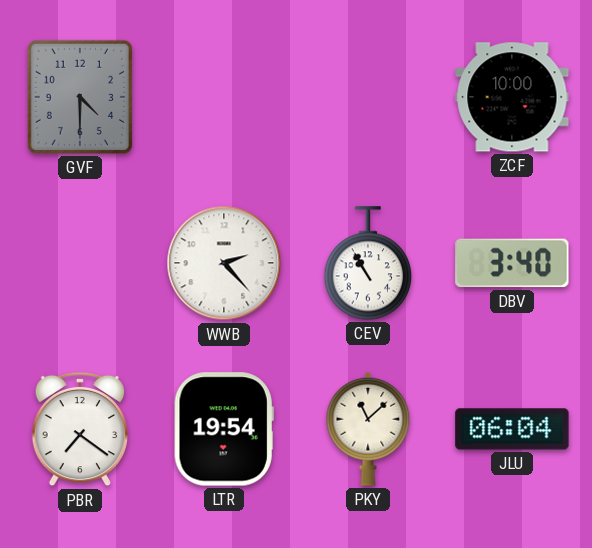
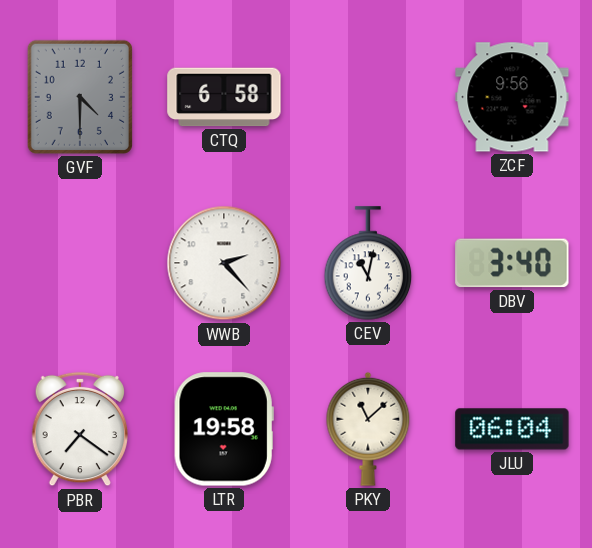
CTQ: none -> 6:58
ZCF: 10:00 -> 9:56
CEV: 10:55 -> 11:02
LTR: 19:54 -> 19:58
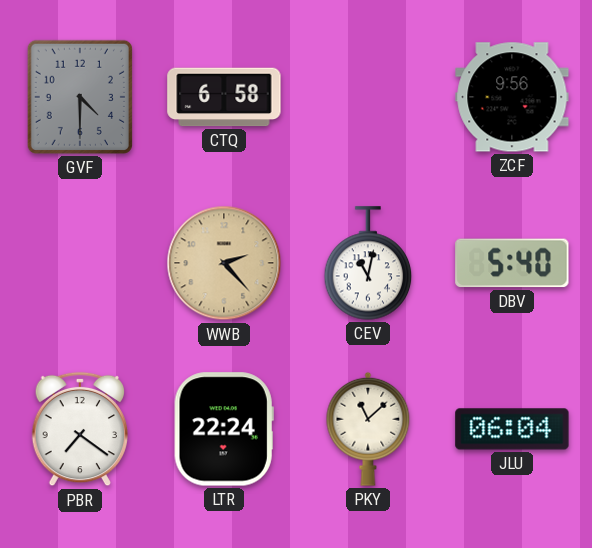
WWB dial: white -> champagne
DBV: 3:40 -> 5:40
LTR: 19:58 -> 22:24
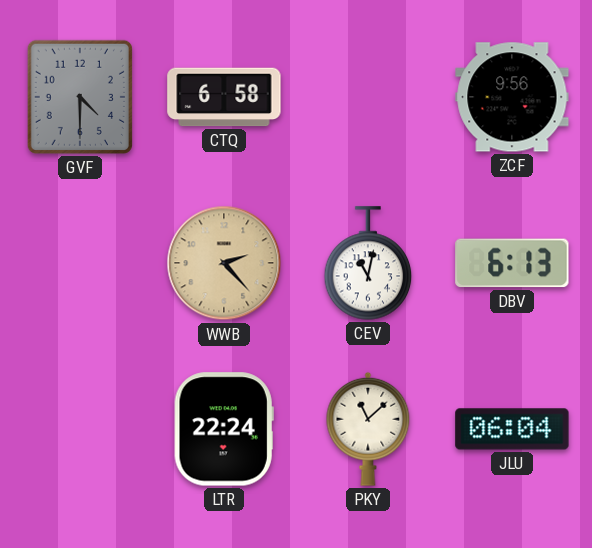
DBV: 5:40 -> 6:13
PBR: 7:21 -> none
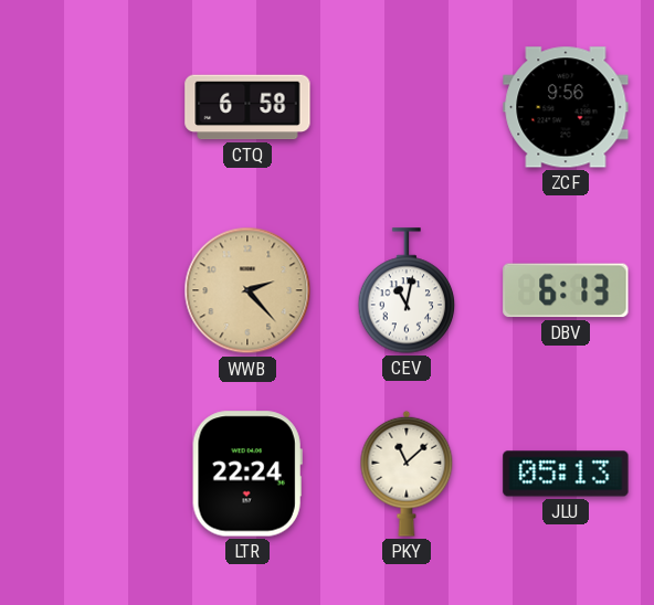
GVF: 4:30 -> none
JLU: 06:04 -> 05:13
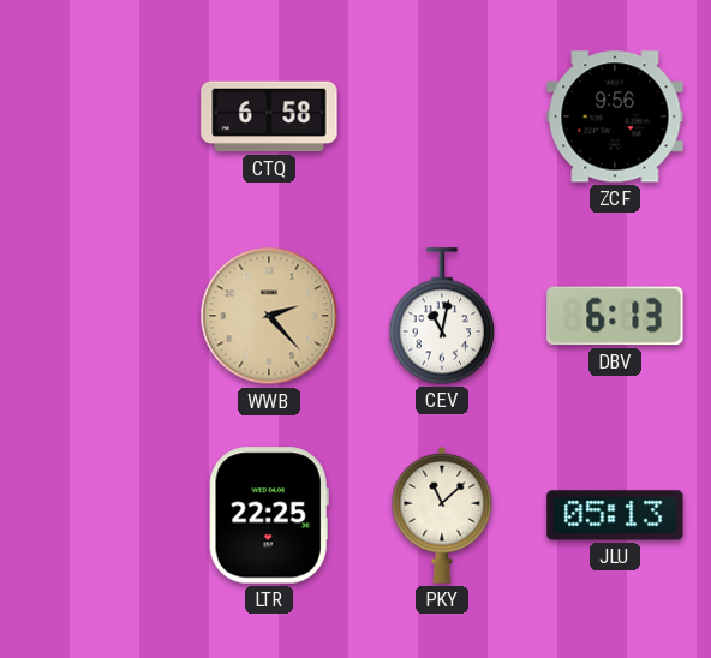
LTR: 22:24 -> 22:25
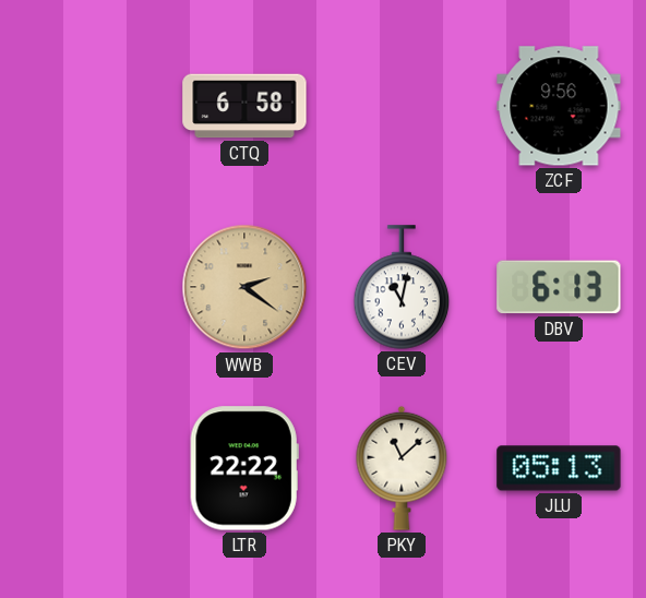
WWB: 2:23 -> 2:21
LTR: 22:25 -> 22:22
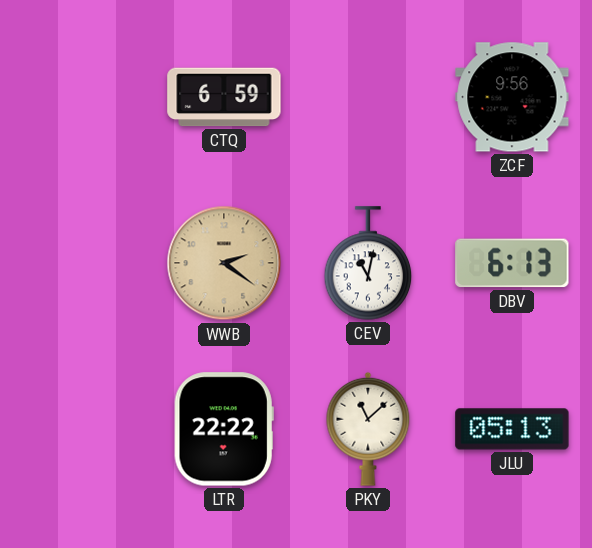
CTQ: 6:58 -> 6:59
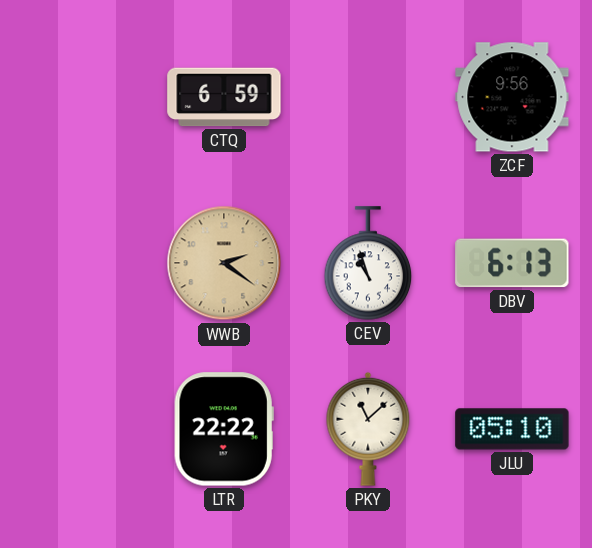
CEV: 11:02 -> 10:57
JLU: 05:13 -> 05:10
